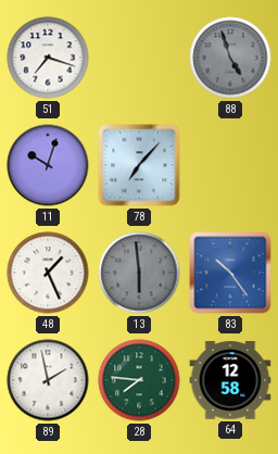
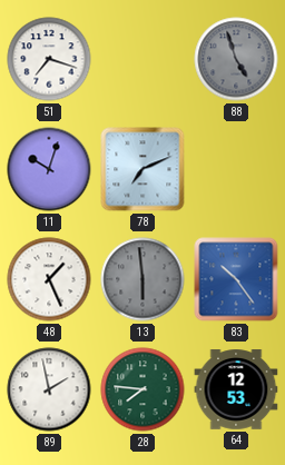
78: 7:07 -> 7:11
64: 12:58 -> 12:53
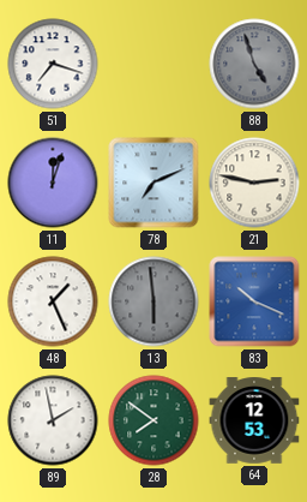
11: 10:03 -> 12:03
21: none -> 2:47
83: 10:24 -> 10:19
28: 7:46 -> 7:51
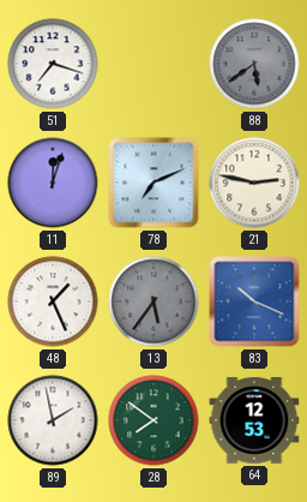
88: 4:57 -> 5:39
13: 5:59 -> 5:36
